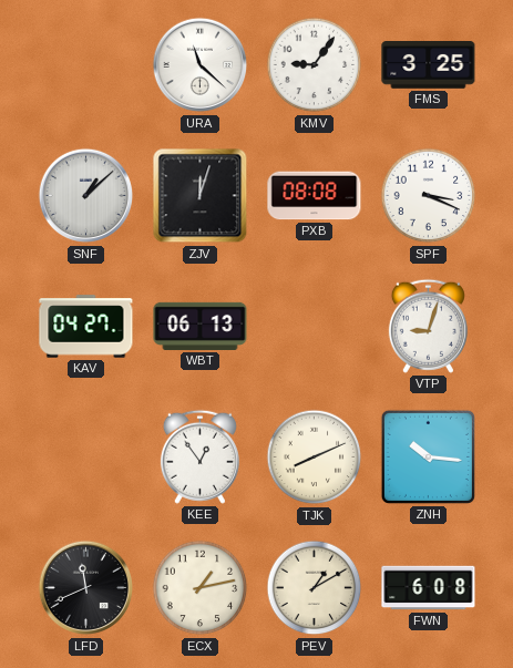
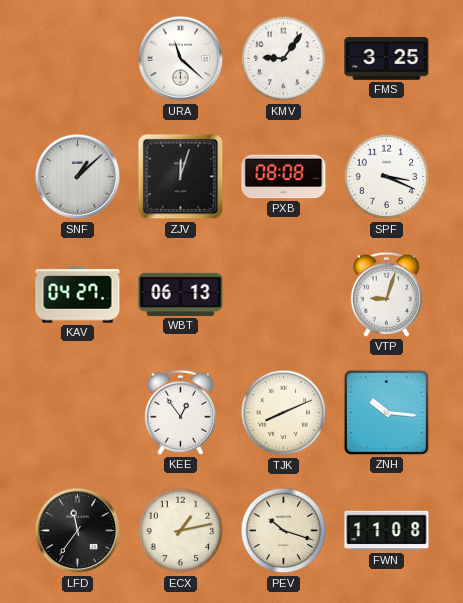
LFD: 11:41 -> 11:36
PEV: 1:10 -> 10:18
FWN: 6:08 -> 11:08
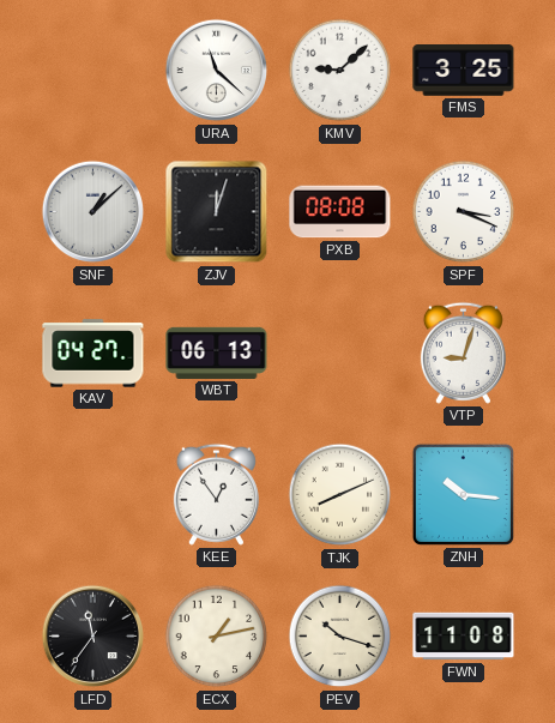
KMV: 9:06 -> 9:08
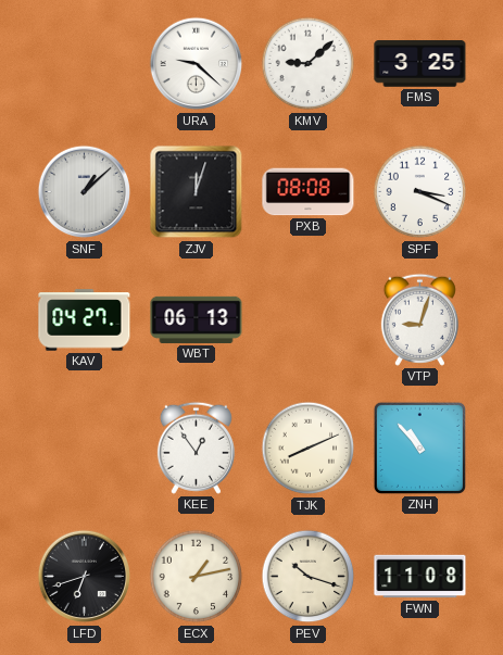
URA: 11:22 -> 9:22
ZNH: 10:16 -> 10:53
LFD: 11:36 -> 6:42
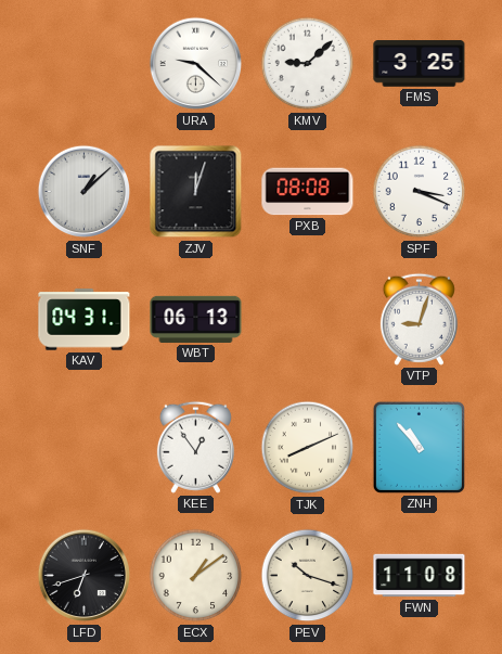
KAV: 04:27 -> 04:31
ECX: 1:13 -> 1:09
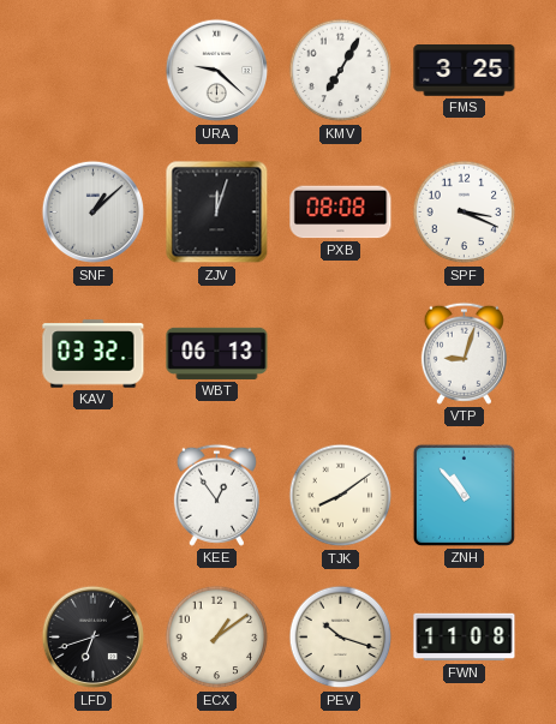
KMV: 9:08 -> 7:05
KAV: 04:31 -> 03:32
TJK: 8:11 -> 8:09
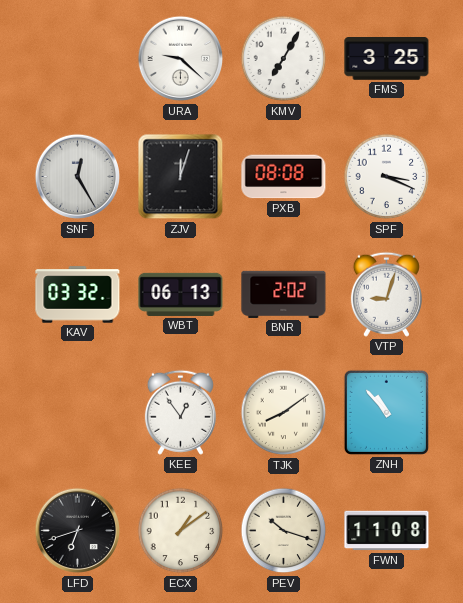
SNF: 1:08 -> 12:25
BNR: none -> 2:02
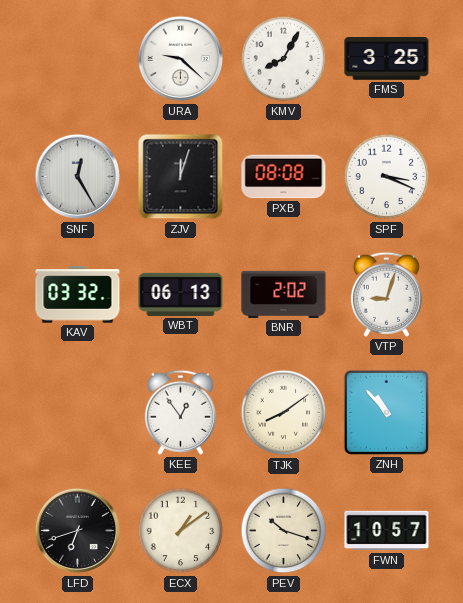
KMV: 7:05 -> 8:05
FWN: 11:08 -> 10:57
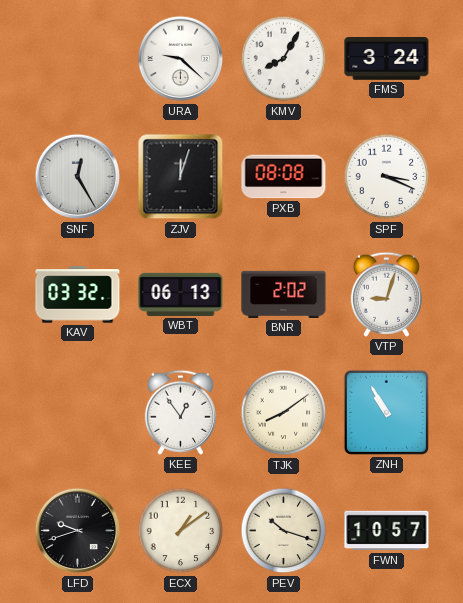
FMS: 3:25 -> 3:24
ZNH: 10:53 -> 10:55
LFD: 6:42 -> 9:42
